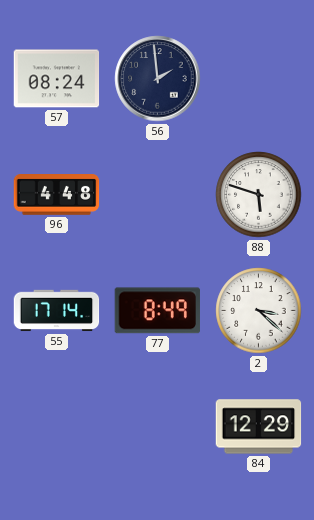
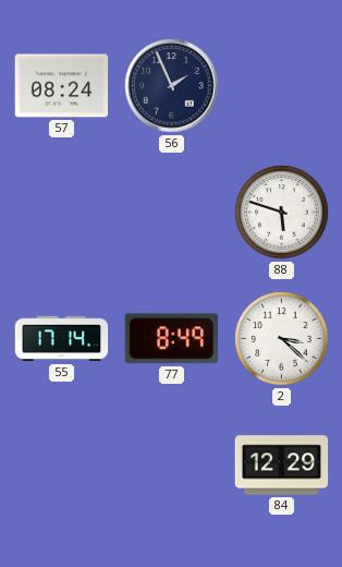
56: 1:59 -> 1:56
96: 4:48 -> none
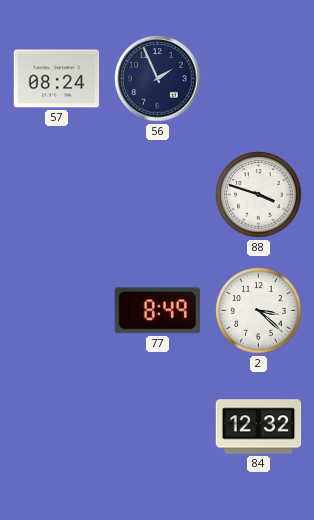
88: 5:48 -> 3:48
55: 17:14 -> none
84: 12:29 -> 12:32
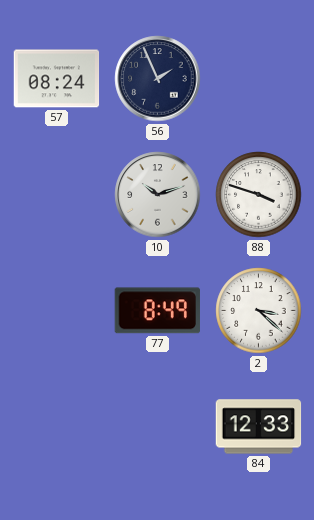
10: none -> 10:12
84: 12:32 -> 12:33
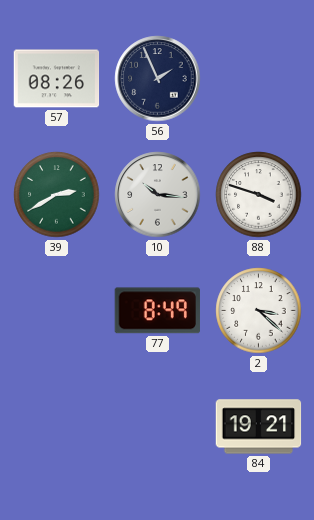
57: 08:24 -> 08:26
39: none -> 2:40
10: 10:12 -> 10:16
84: 12:33 -> 19:21
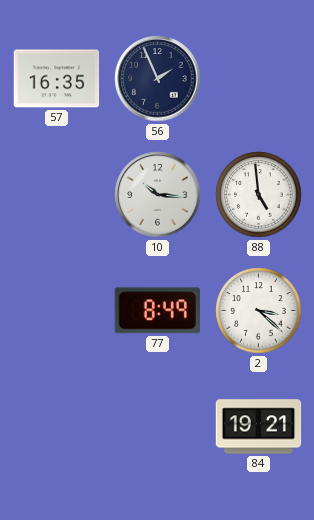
57: 08:26 -> 16:35
39: 2:40 -> none
88: 3:48 -> 4:59
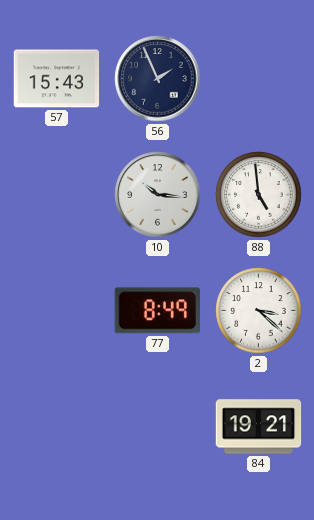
57: 16:35 -> 15:43
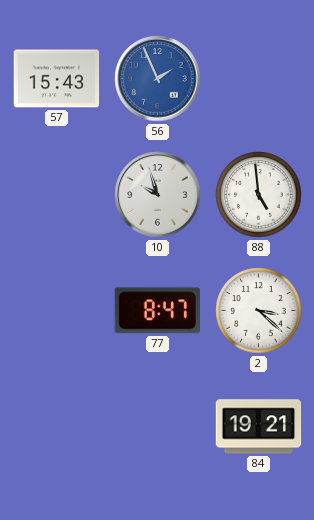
56 dial: navy -> blue
10: 10:16 -> 9:57
77: 8:49 -> 8:47
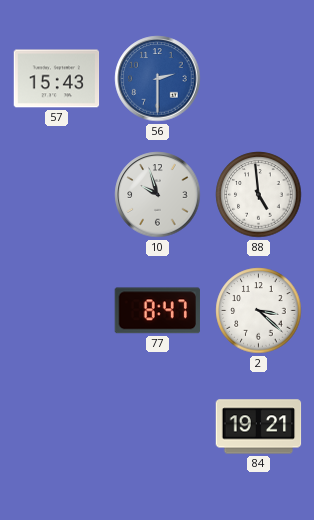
56: 1:56 -> 2:30
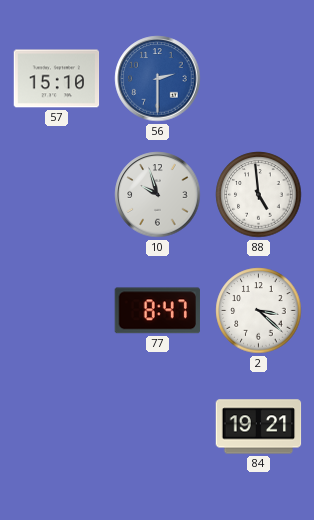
57: 15:43 -> 15:10
